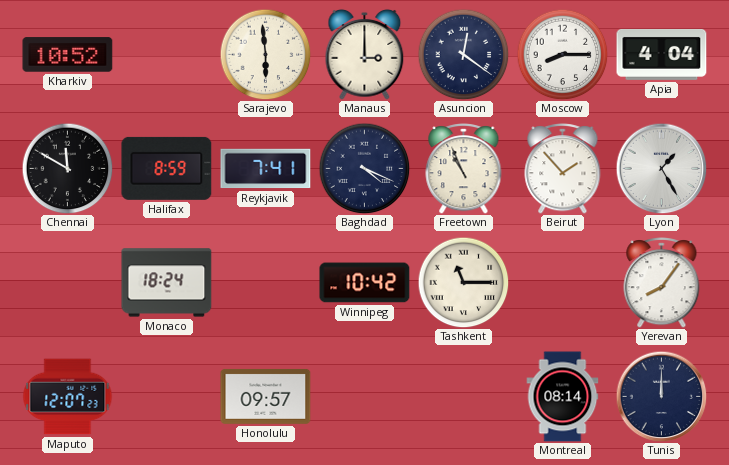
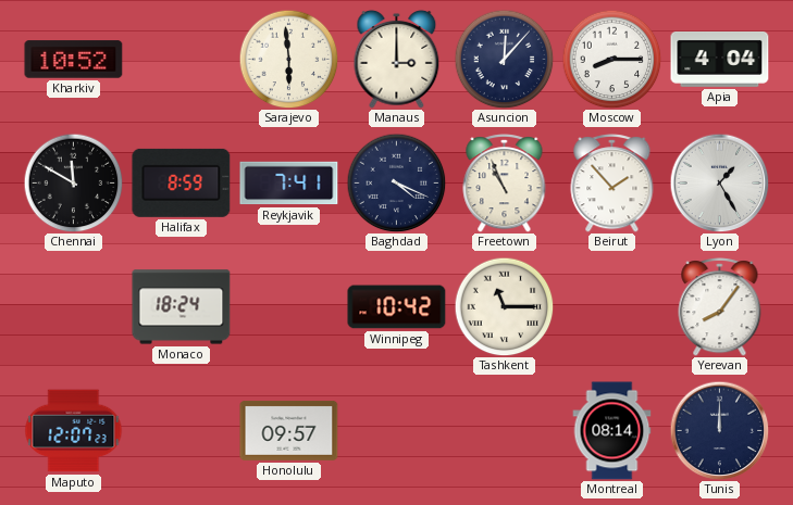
Asuncion: 12:21 -> 12:07
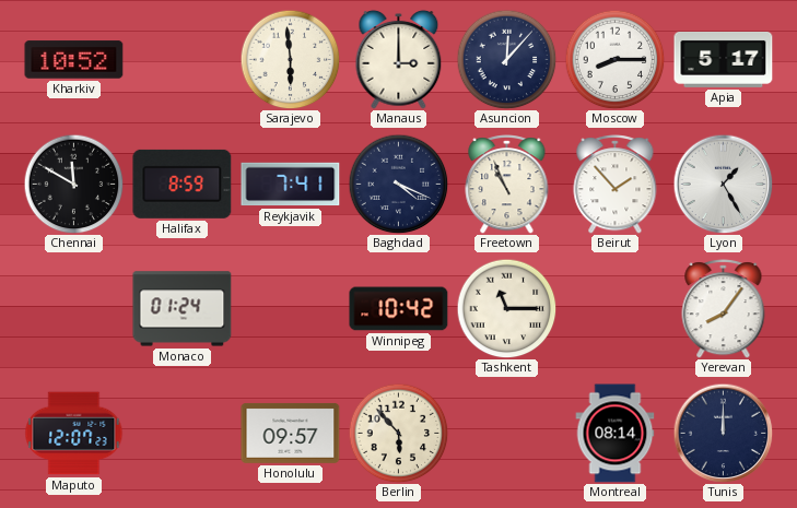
Apia: 4:04 -> 5:17
Monaco: 18:24 -> 01:24
Berlin: none -> 5:53
